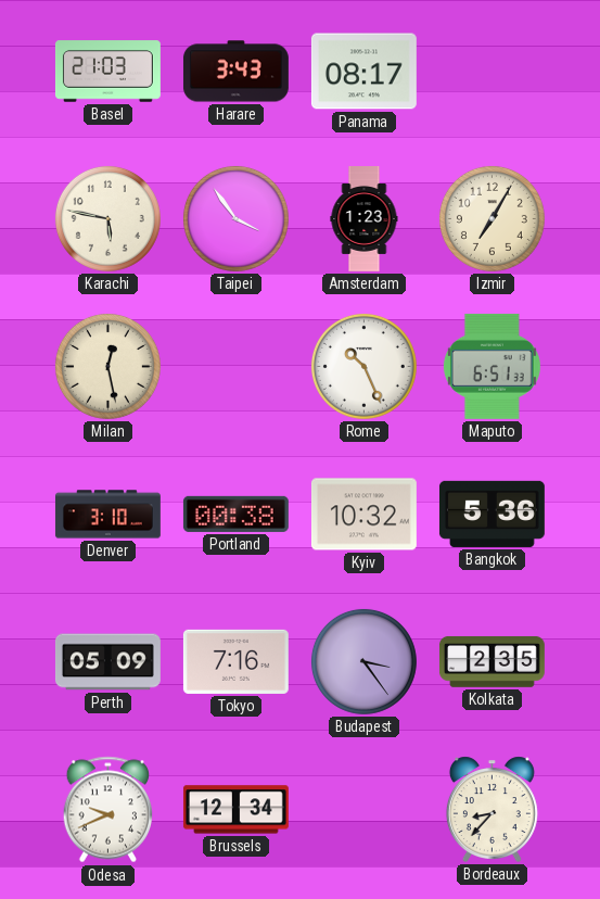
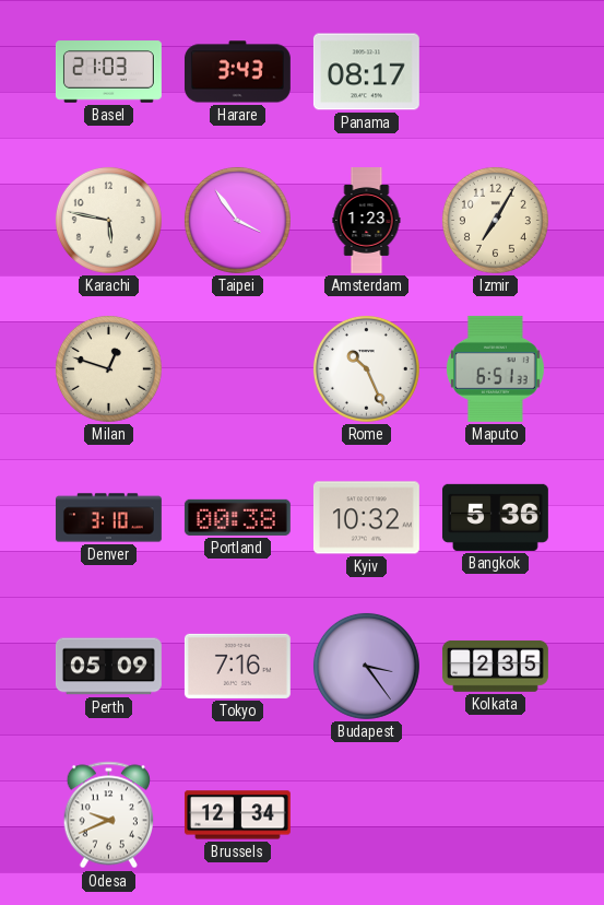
Milan: 12:28 -> 12:48
Bordeaux: 8:37 -> none
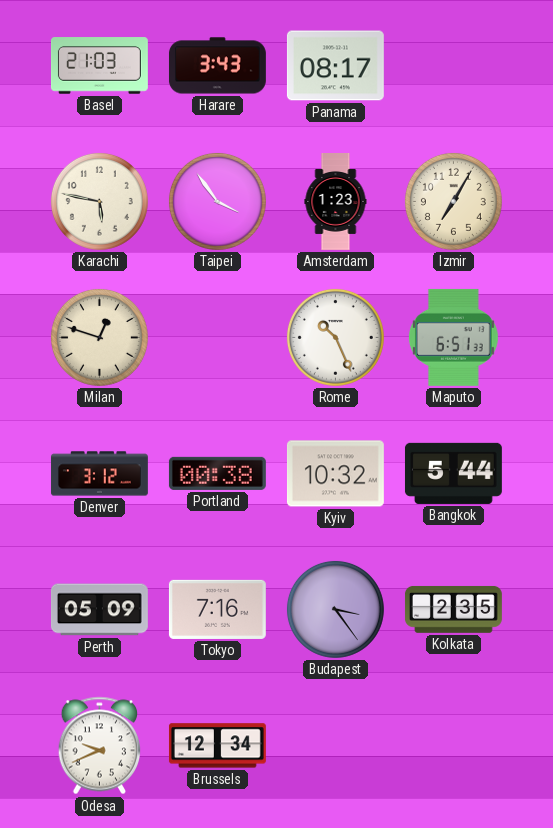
Denver: 3:10 -> 3:12
Bangkok: 5:36 -> 5:44
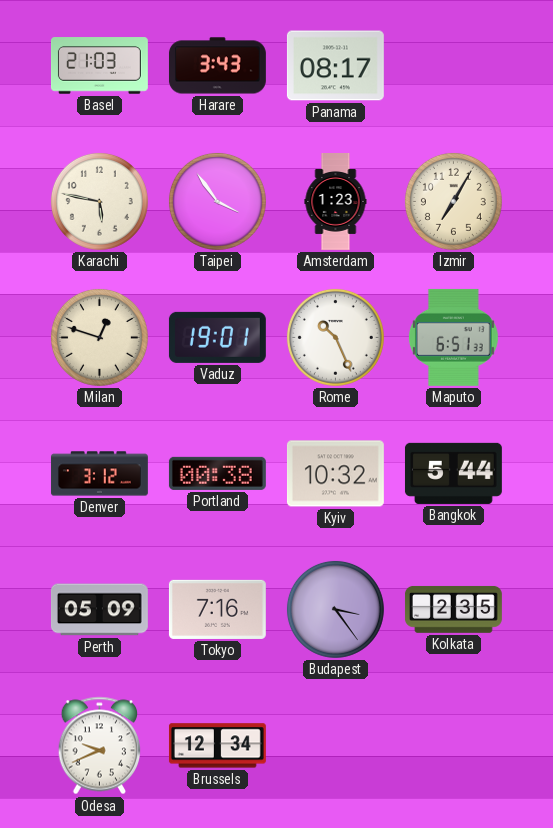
Vaduz: none -> 19:01
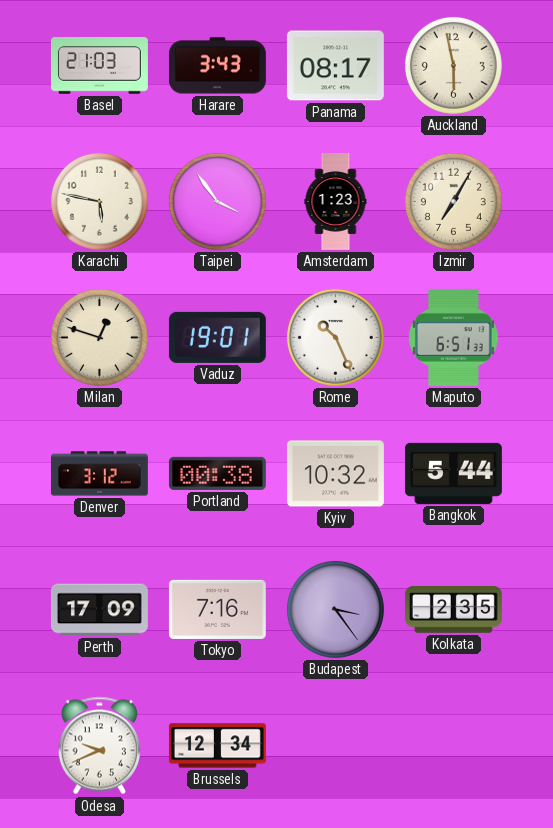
Auckland: none -> 5:58
Perth: 05:09 -> 17:09
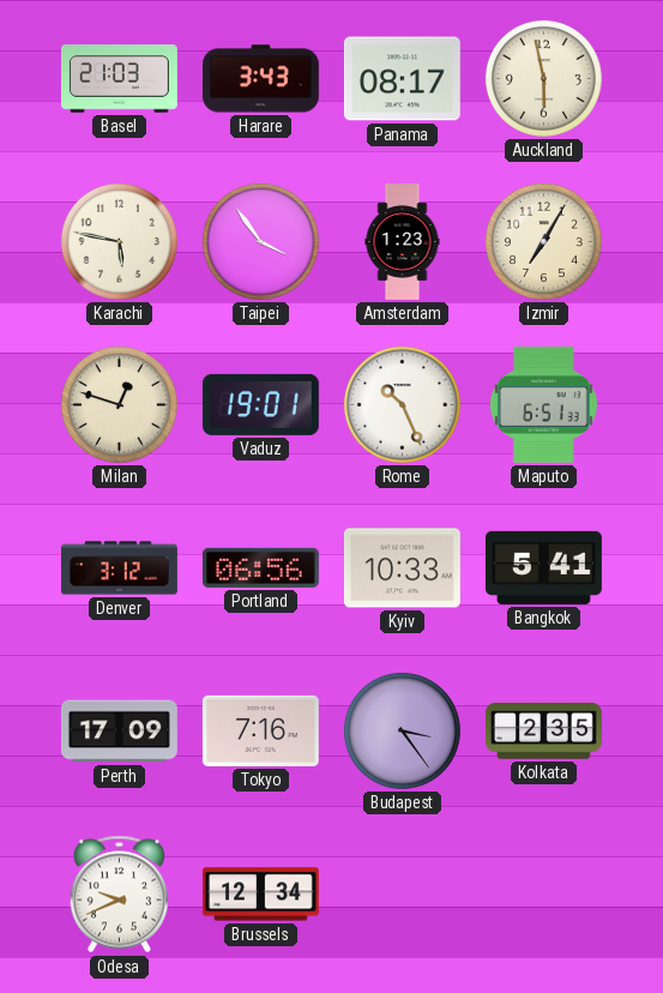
Portland: 00:38 -> 06:56
Kyiv: 10:32 -> 10:33
Bangkok: 5:44 -> 5:41
